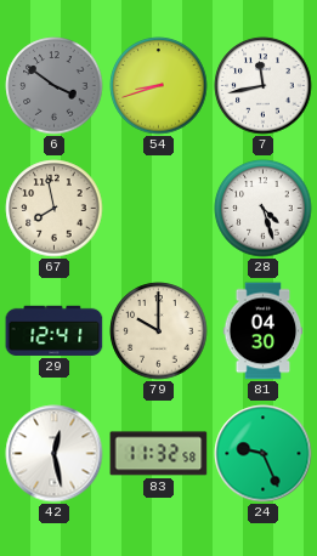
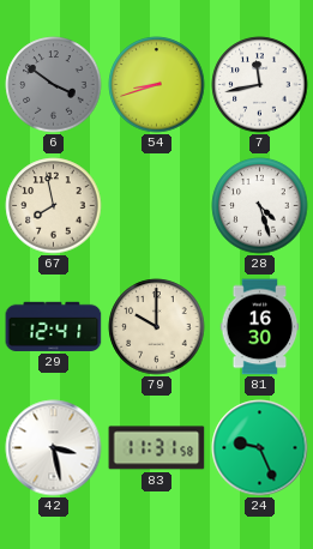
81: 04:30 -> 16:30
42: 12:28 -> 3:28
83: 11:32 -> 11:31
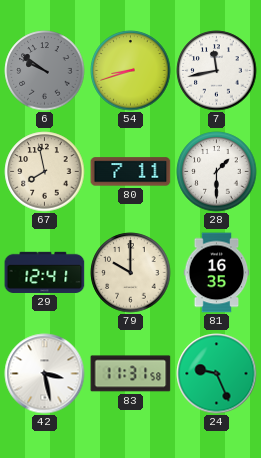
6: 3:51 -> 9:51
80: none -> 7:11
28: 4:27 -> 1:30
81: 16:30 -> 16:35
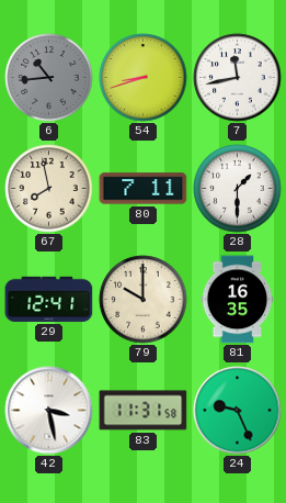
6: 9:51 -> 10:44
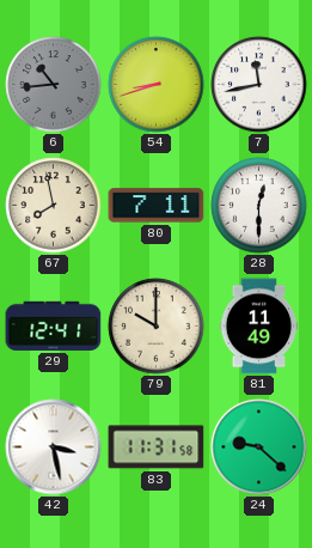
28: 1:30 -> 12:30
81: 16:35 -> 11:49
24: 9:26 -> 9:22
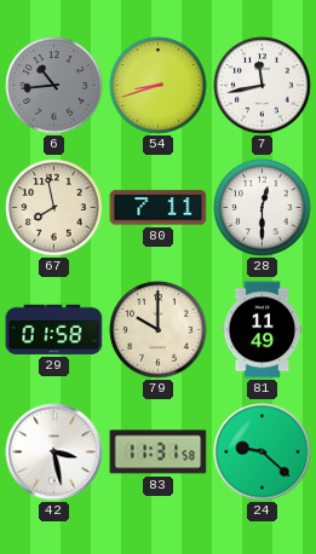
29: 12:41 -> 01:58
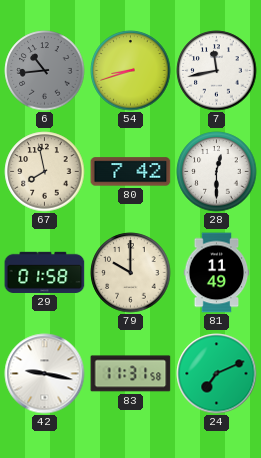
80: 7:11 -> 7:42
42: 3:28 -> 9:17
24: 9:22 -> 7:11
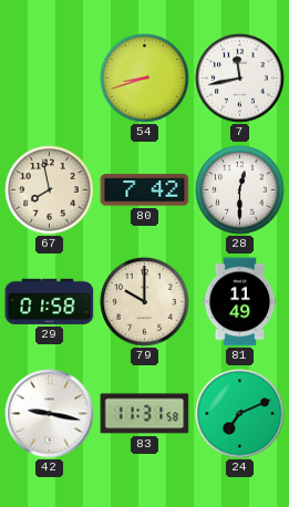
6: 10:44 -> none
